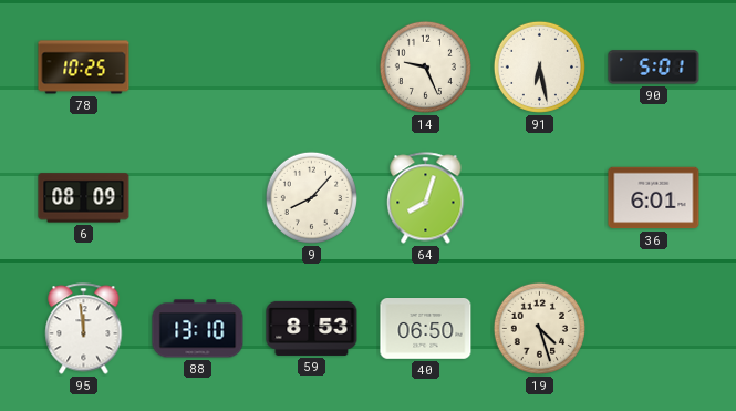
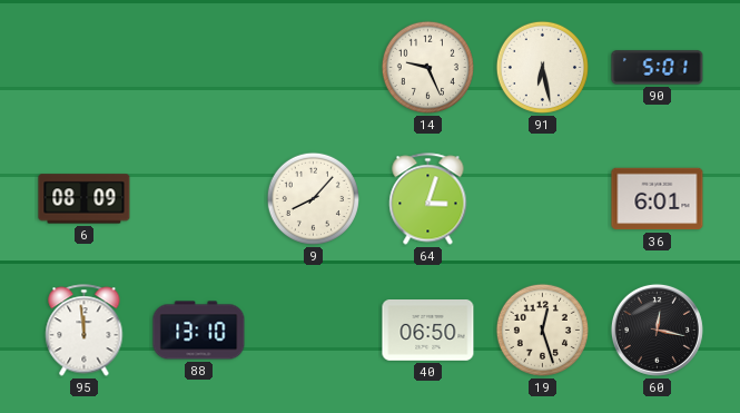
78: 10:25 -> none
64: 8:03 -> 3:03
59: 8:53 -> none
19: 4:27 -> 12:27
60: none -> 12:17
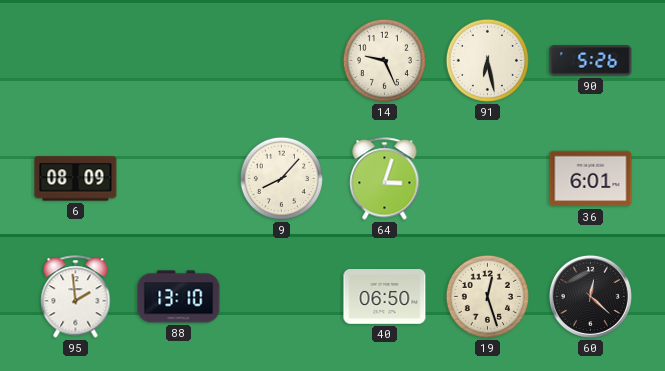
90: 5:01 -> 5:26
95: 11:59 -> 1:59
60: 12:17 -> 12:22
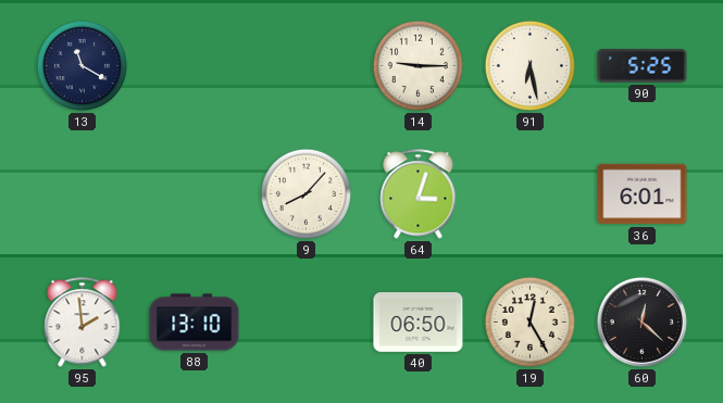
13: none -> 11:20
14: 9:26 -> 9:15
90: 5:26 -> 5:25
6: 08:09 -> none
19: 12:27 -> 12:25
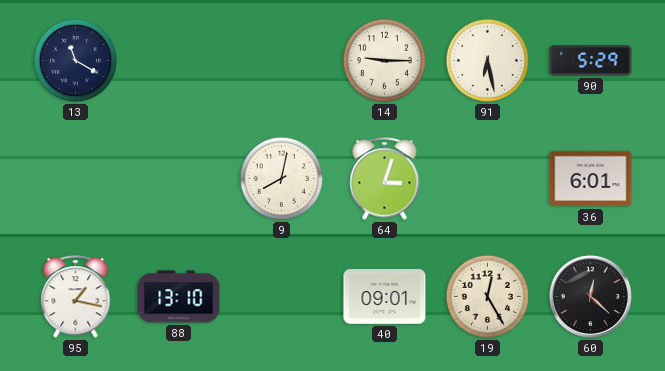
90: 5:25 -> 5:29
9: 8:07 -> 8:02
95: 1:59 -> 1:17
40: 06:50 -> 09:01
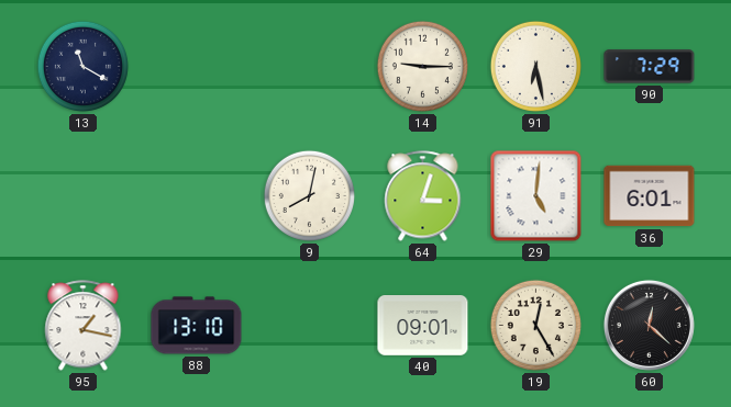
90: 5:29 -> 7:29
29: none -> 5:01
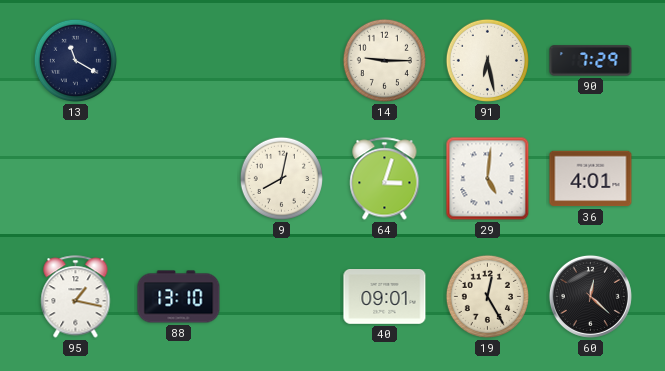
36: 6:01 -> 4:01
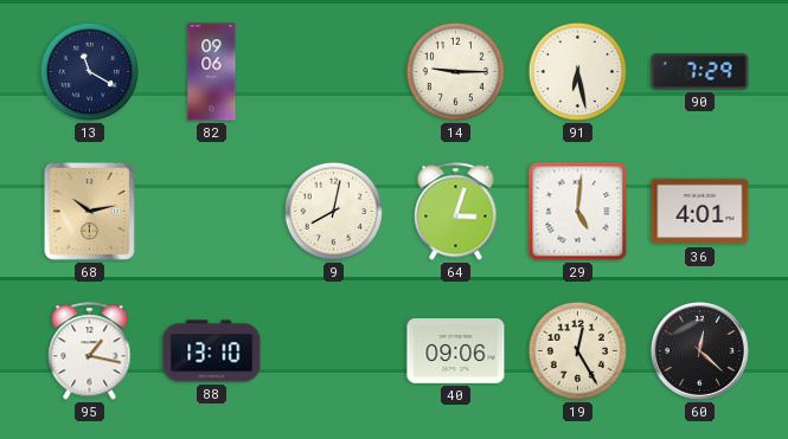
82: none -> 09:06
68: none -> 10:13
40: 09:01 -> 09:06
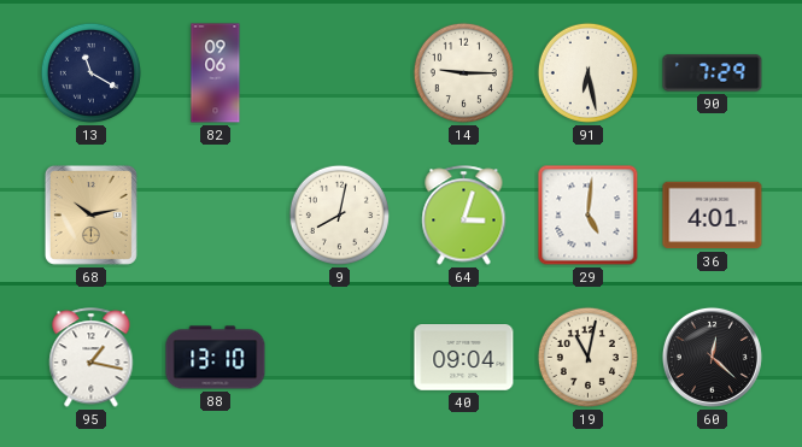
40: 09:06 -> 09:04
19: 12:25 -> 11:02
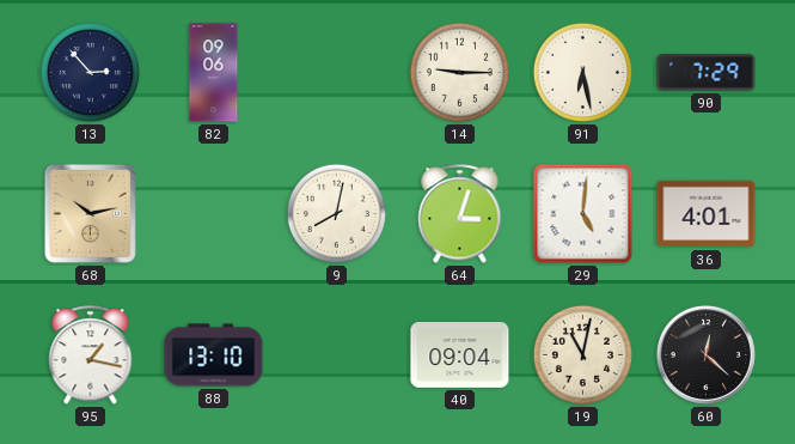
13: 11:20 -> 2:53
